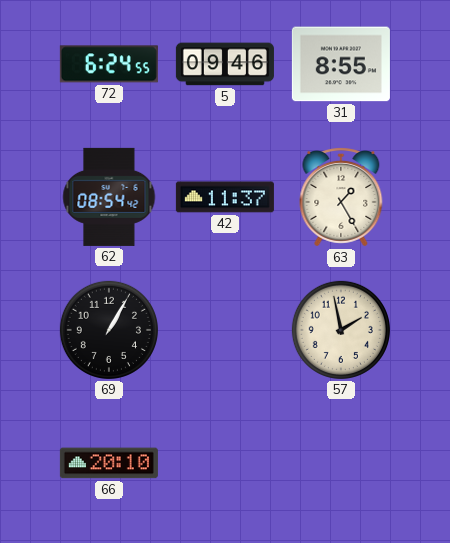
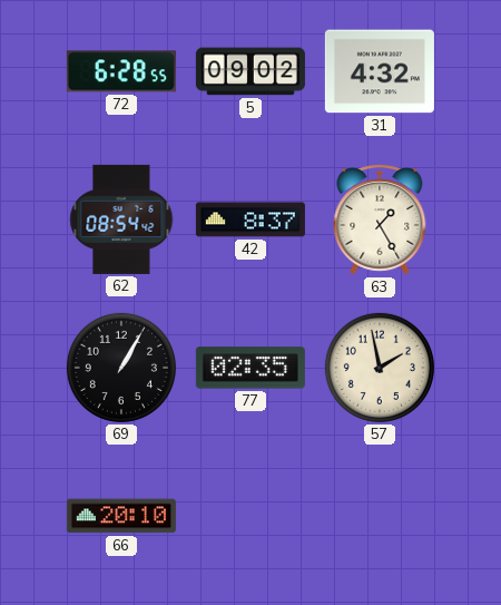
72: 6:24 -> 6:28
5: 09:46 -> 09:02
31: 8:55 -> 4:32
42: 11:37 -> 8:37
77: none -> 02:35
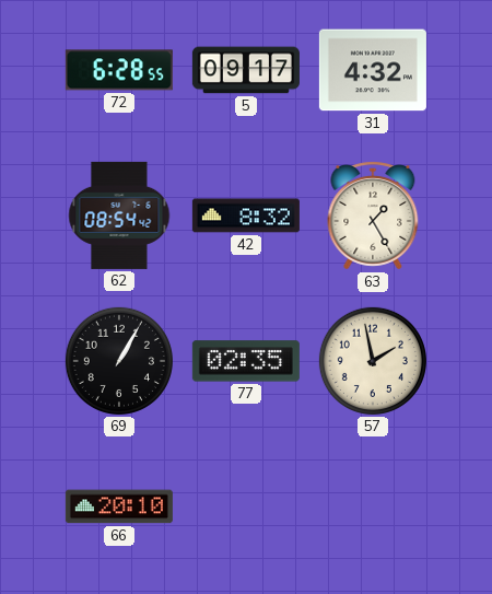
5: 09:02 -> 09:17
42: 8:37 -> 8:32
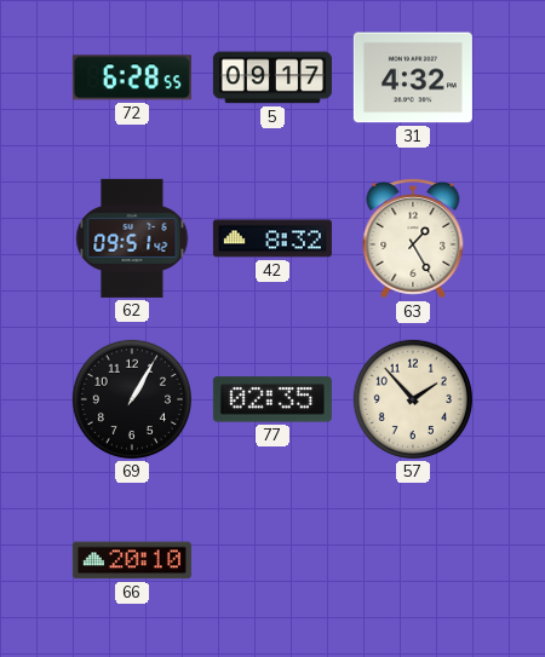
62: 08:54 -> 09:51
57: 1:58 -> 1:53
